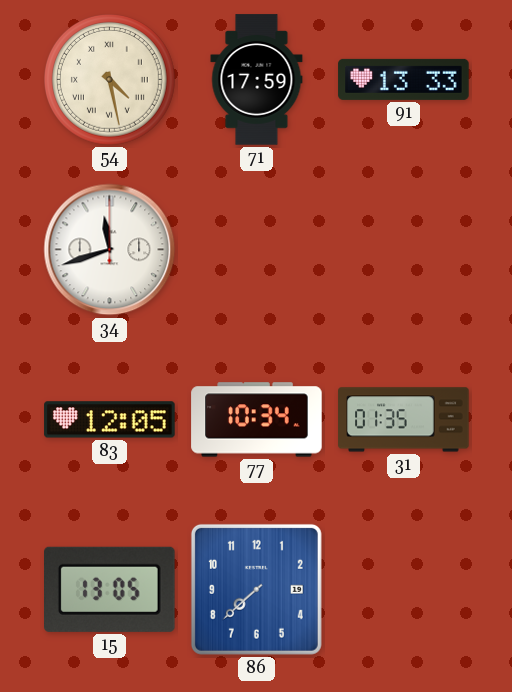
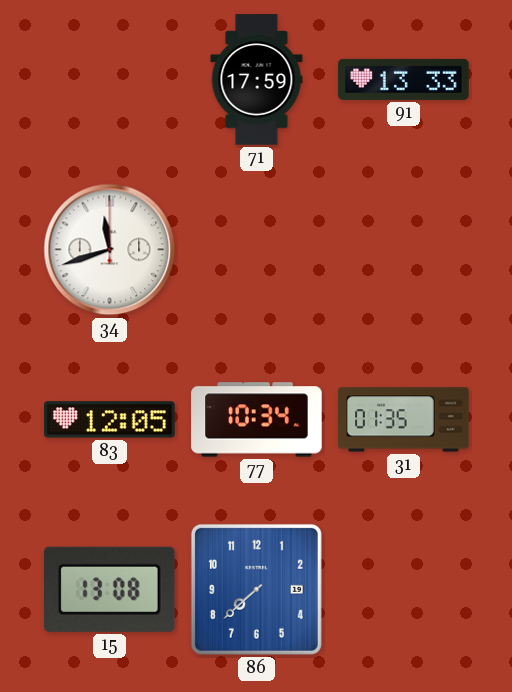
54: 4:28 -> none
15: 13:05 -> 13:08
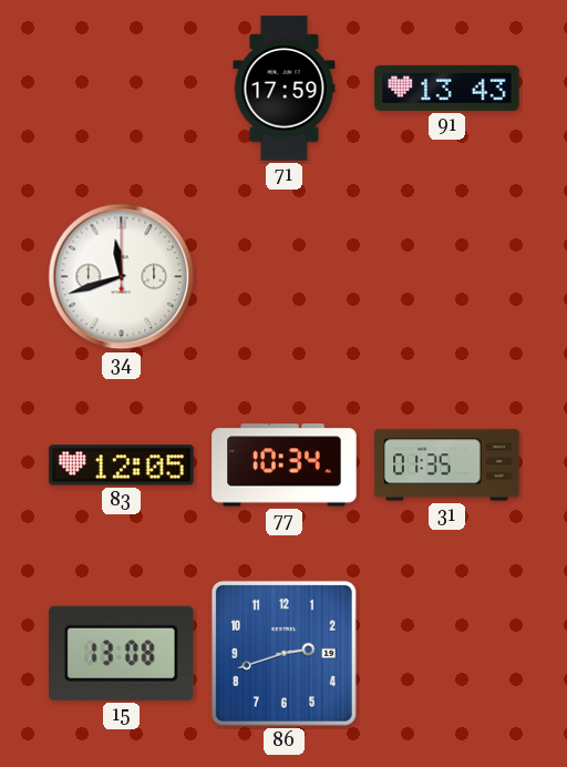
91: 13:33 -> 13:43
86: 7:38 -> 2:42
